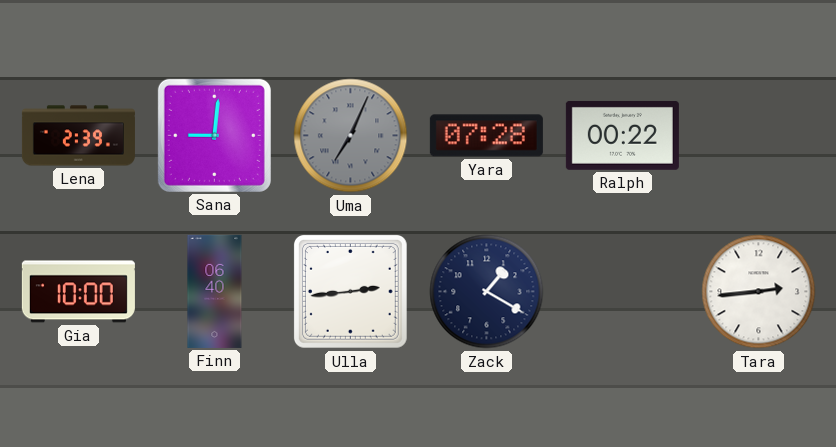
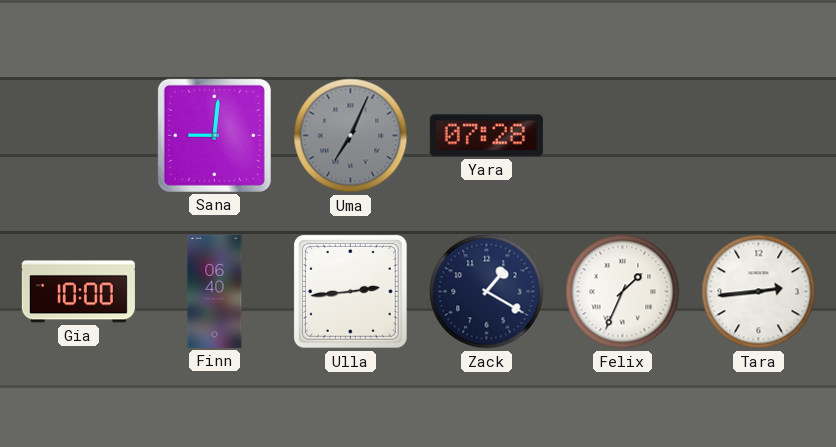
Lena: 2:39 -> none
Ralph: 00:22 -> none
Felix: none -> 1:34
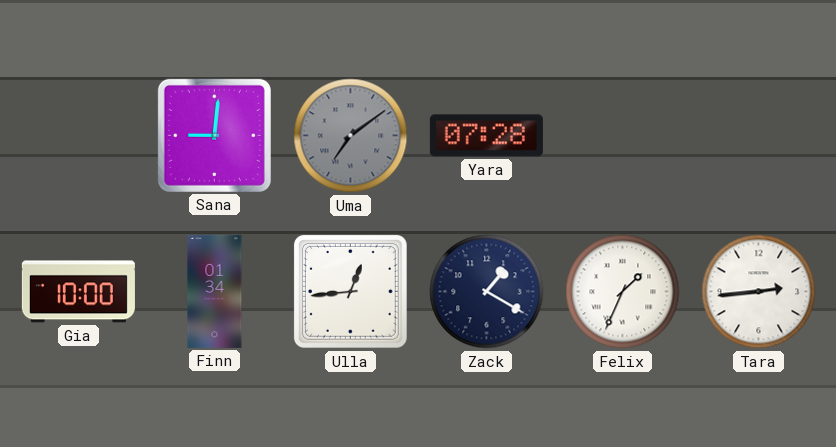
Uma: 7:04 -> 7:09
Finn: 06:40 -> 01:34
Ulla: 2:44 -> 12:44
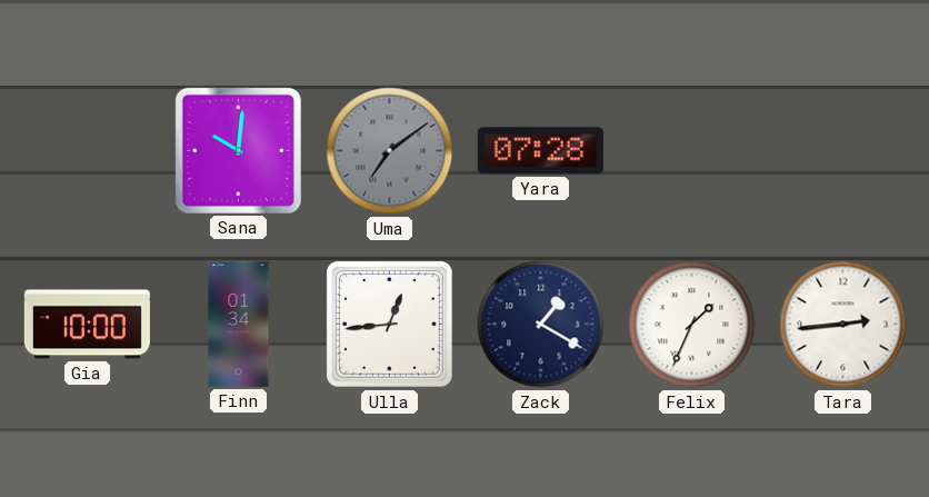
Sana: 9:01 -> 10:01
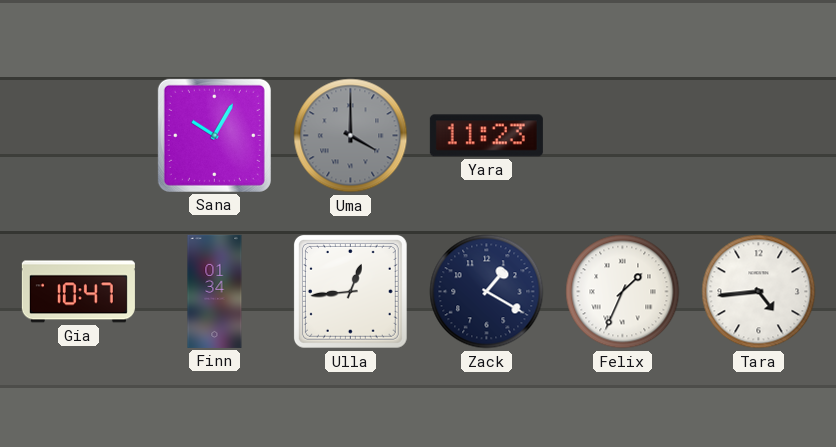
Sana: 10:01 -> 10:05
Uma: 7:09 -> 4:00
Yara: 07:28 -> 11:23
Gia: 10:00 -> 10:47
Tara: 2:44 -> 4:44
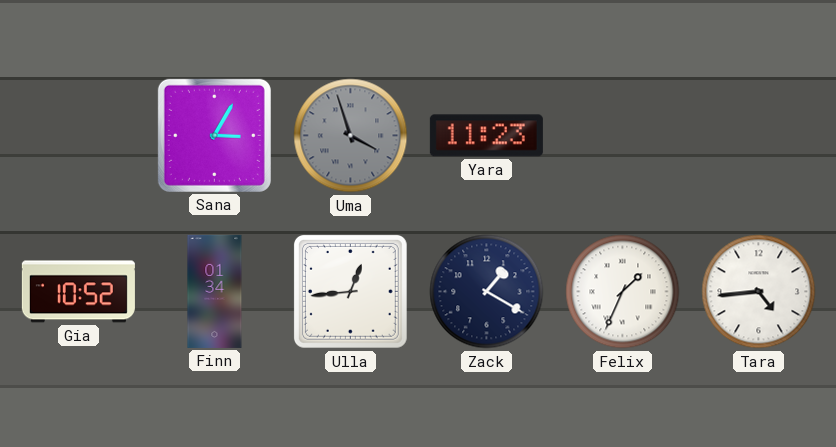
Sana: 10:05 -> 3:05
Uma: 4:00 -> 3:57
Gia: 10:47 -> 10:52
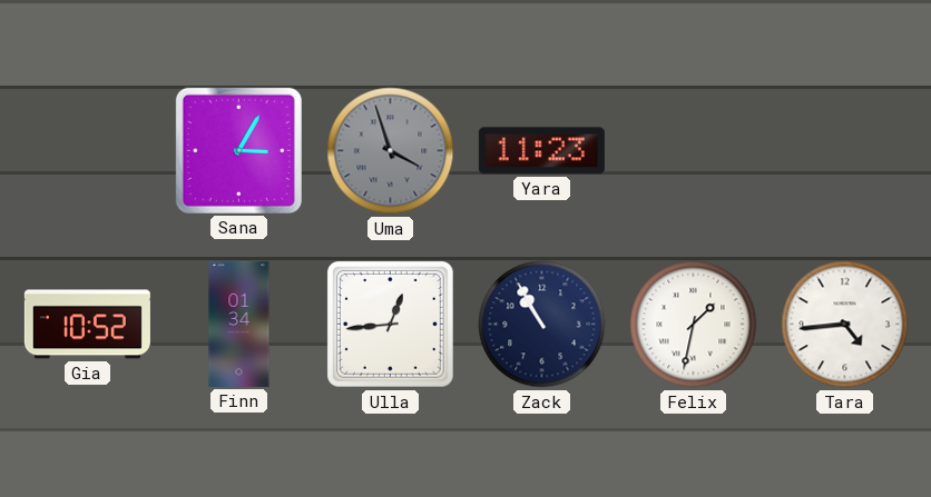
Zack: 1:20 -> 10:55
Felix: 1:34 -> 1:32
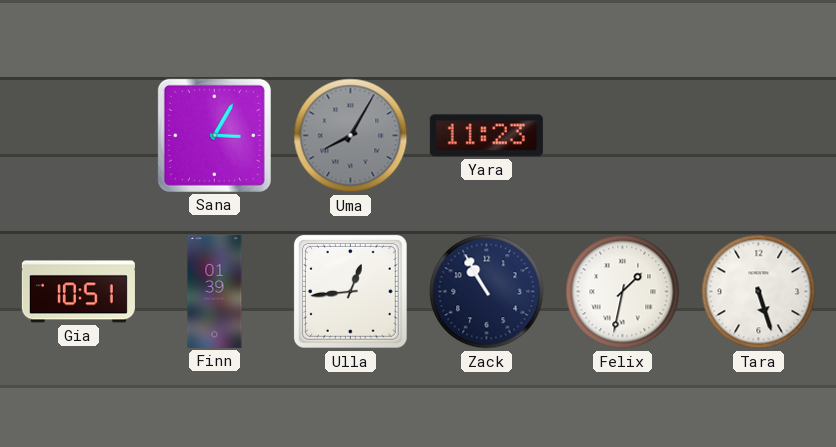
Uma: 3:57 -> 8:05
Gia: 10:52 -> 10:51
Finn: 01:34 -> 01:39
Tara: 4:44 -> 5:27
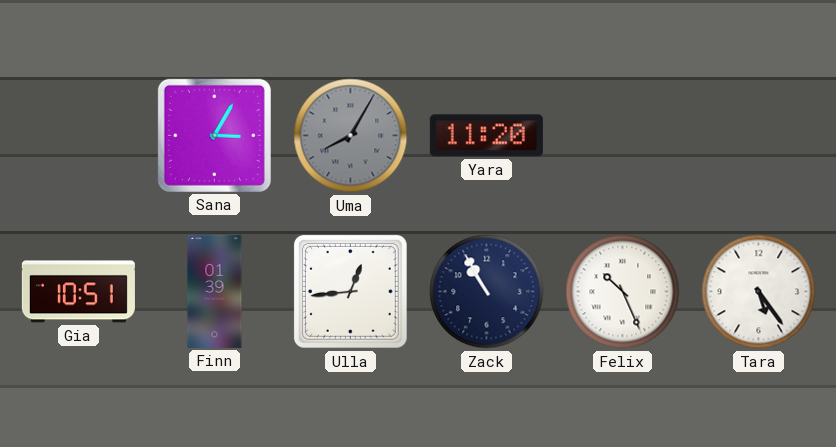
Yara: 11:23 -> 11:20
Felix: 1:32 -> 10:26
Tara: 5:27 -> 5:24
